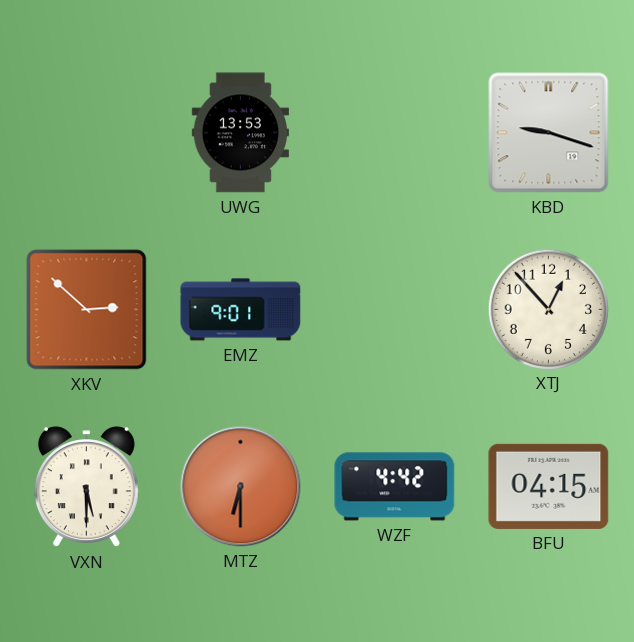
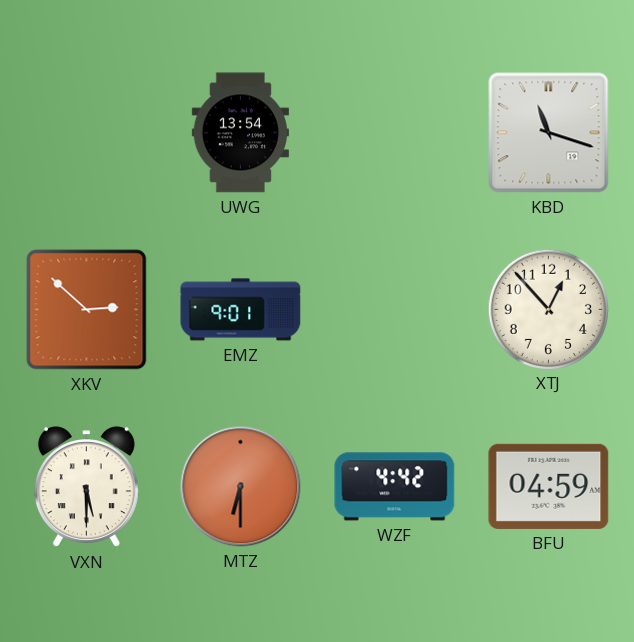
UWG: 13:53 -> 13:54
KBD: 9:18 -> 11:18
BFU: 04:15 -> 04:59
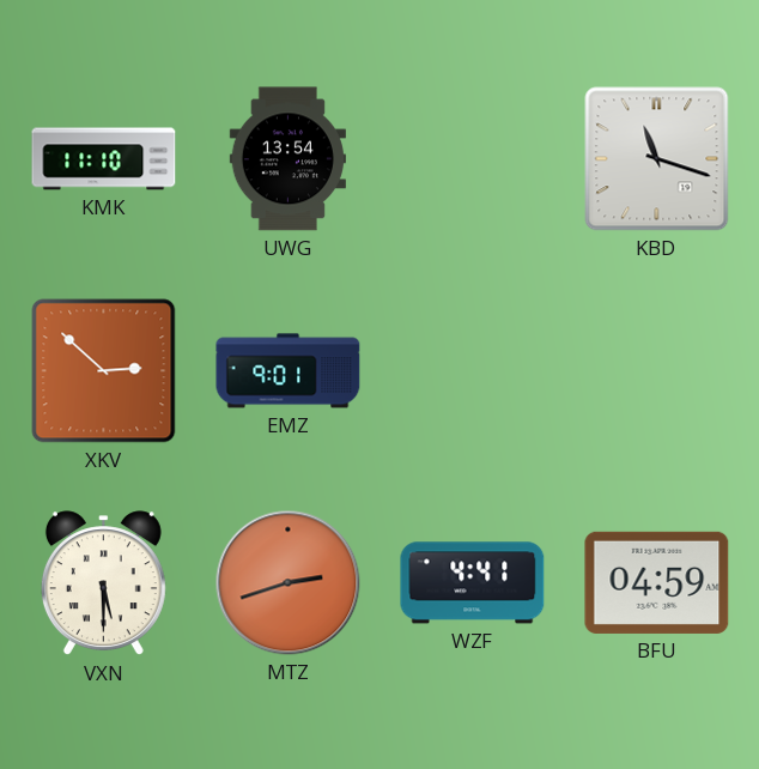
KMK: none -> 11:10
XTJ: 12:53 -> none
MTZ: 6:30 -> 2:42
WZF: 4:42 -> 4:41
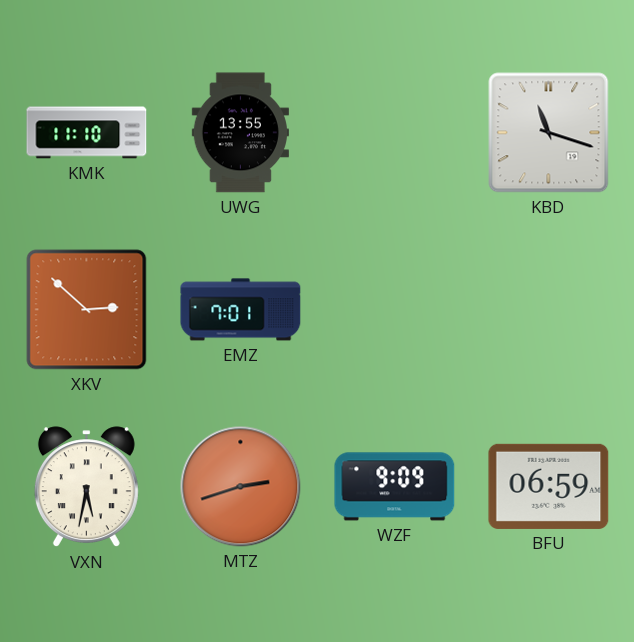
UWG: 13:54 -> 13:55
EMZ: 9:01 -> 7:01
VXN: 5:30 -> 5:32
WZF: 4:41 -> 9:09
BFU: 04:59 -> 06:59
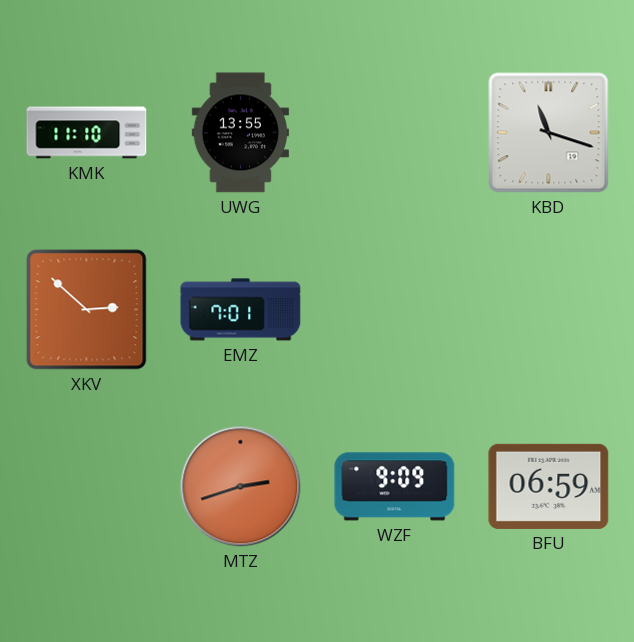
VXN: 5:32 -> none
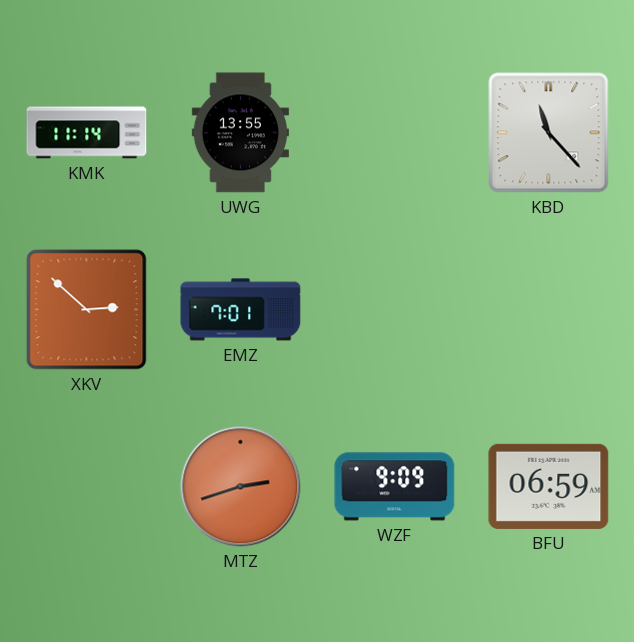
KMK: 11:10 -> 11:14
KBD: 11:18 -> 11:23
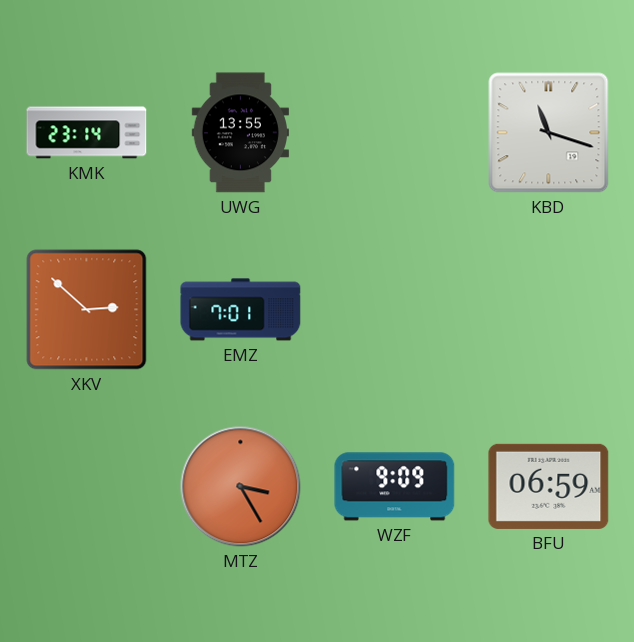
KMK: 11:14 -> 23:14
KBD: 11:23 -> 11:18
MTZ: 2:42 -> 3:25
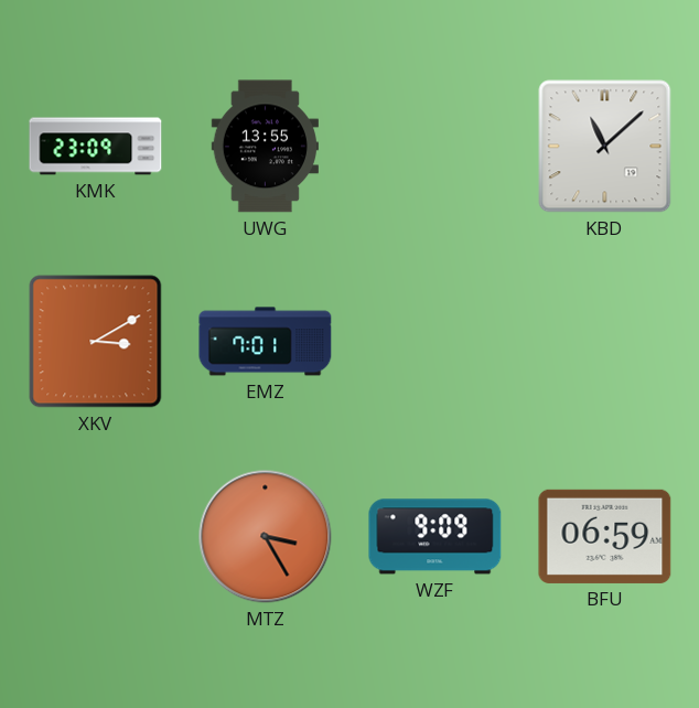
KMK: 23:14 -> 23:09
KBD: 11:18 -> 11:08
XKV: 2:52 -> 3:10
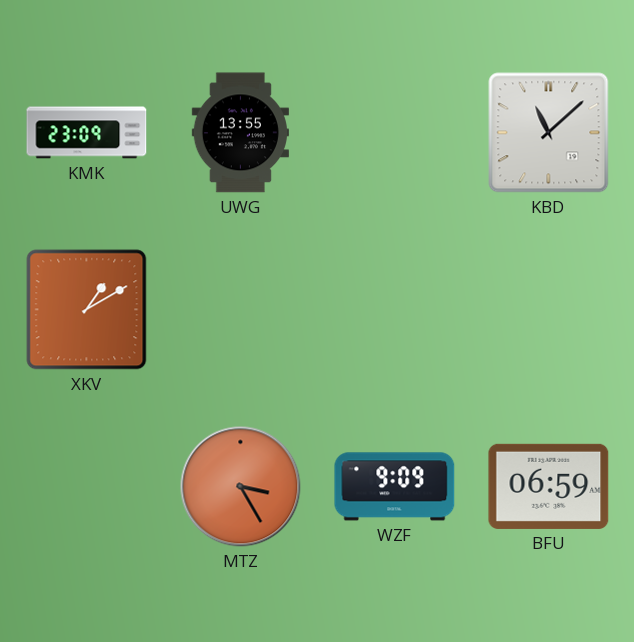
XKV: 3:10 -> 1:10
EMZ: 7:01 -> none
